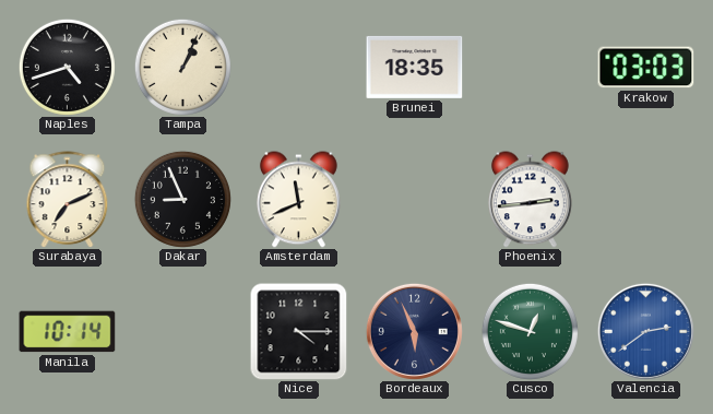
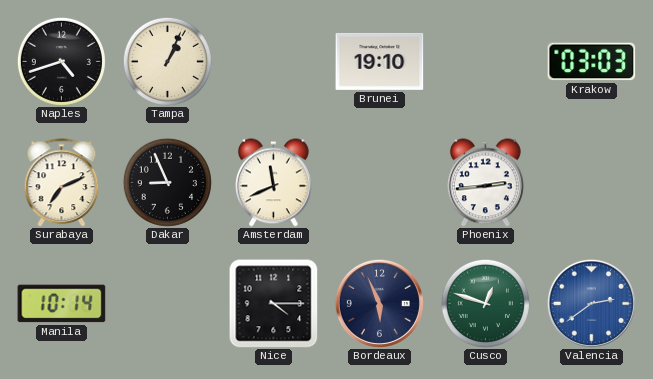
Brunei: 18:35 -> 19:10
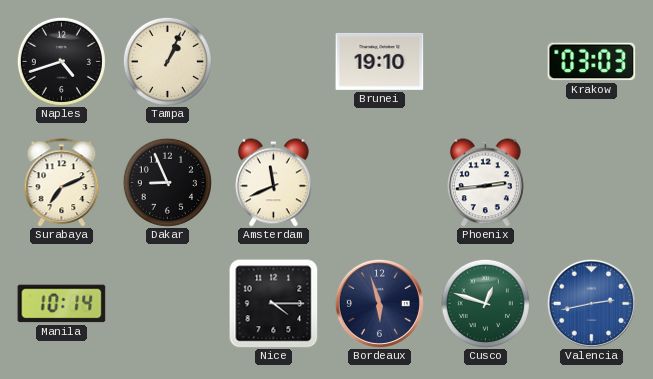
Bordeaux: 5:56 -> 5:57
Valencia: 2:39 -> 2:43
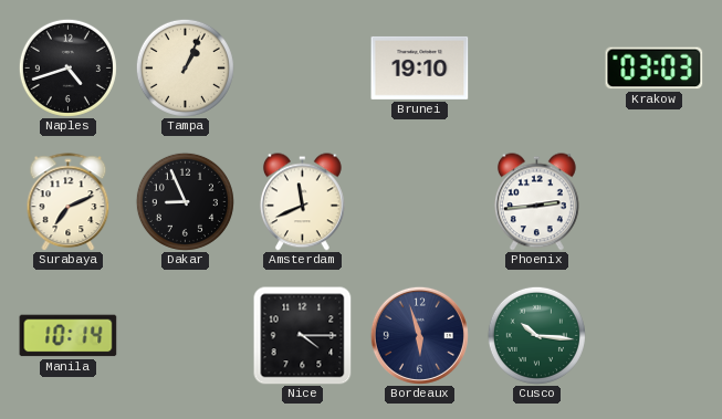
Cusco: 12:48 -> 10:16
Valencia: 2:43 -> none
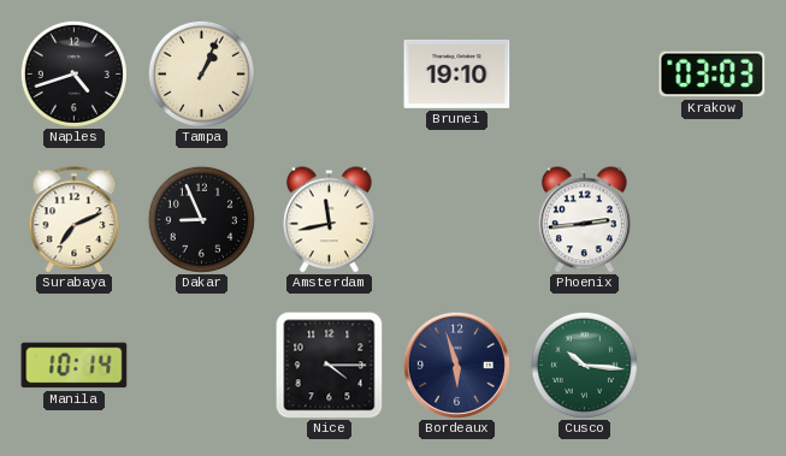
Amsterdam: 11:41 -> 11:43
